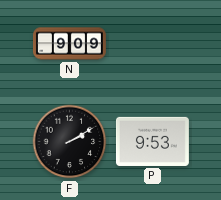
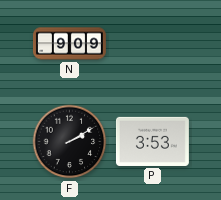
P: 9:53 -> 3:53
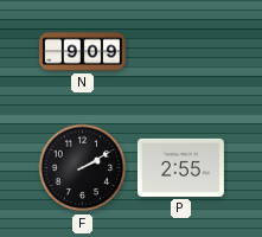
P: 3:53 -> 2:55
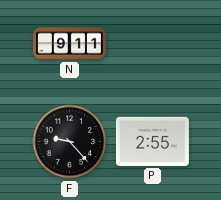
N: 9:09 -> 9:11
F: 2:10 -> 9:23
